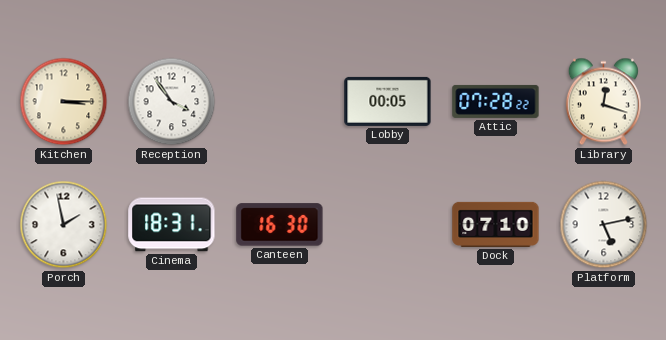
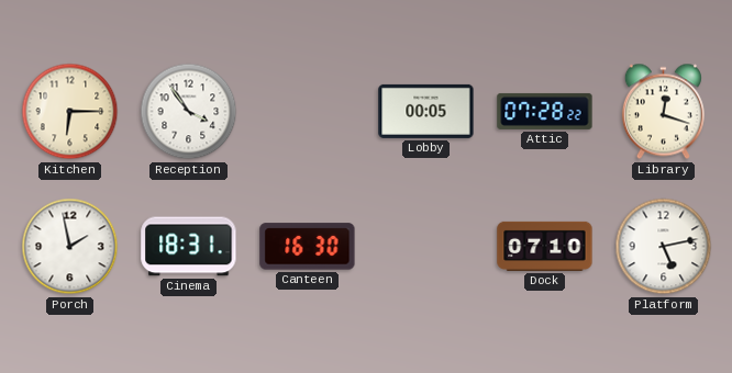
Kitchen: 3:15 -> 6:15
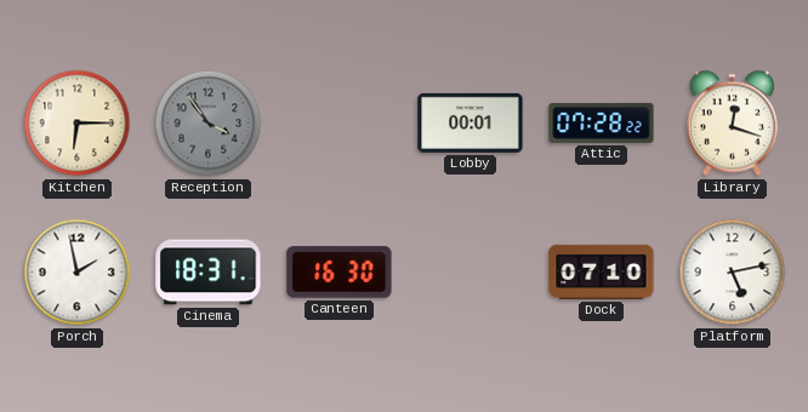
Reception dial: white -> grey
Lobby: 00:05 -> 00:01
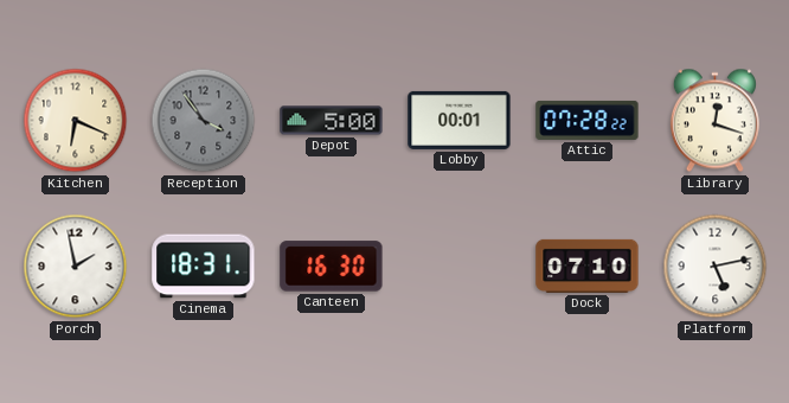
Kitchen: 6:15 -> 6:19
Depot: none -> 5:00
